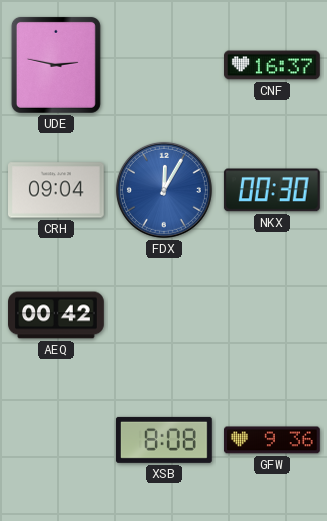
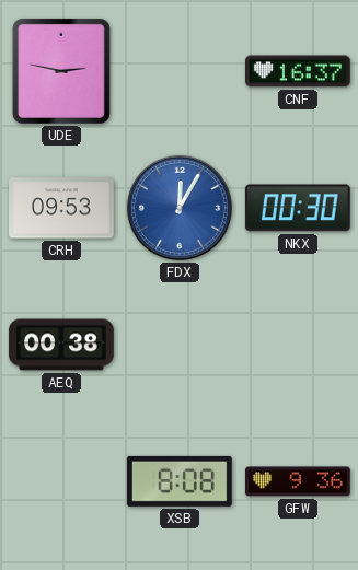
CRH: 09:04 -> 09:53
AEQ: 00:42 -> 00:38
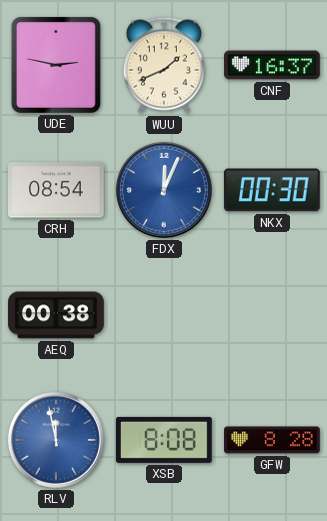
WUU: none -> 1:41
CRH: 09:53 -> 08:54
FDX: 12:05 -> 12:04
RLV: none -> 11:58
GFW: 9:36 -> 8:28
